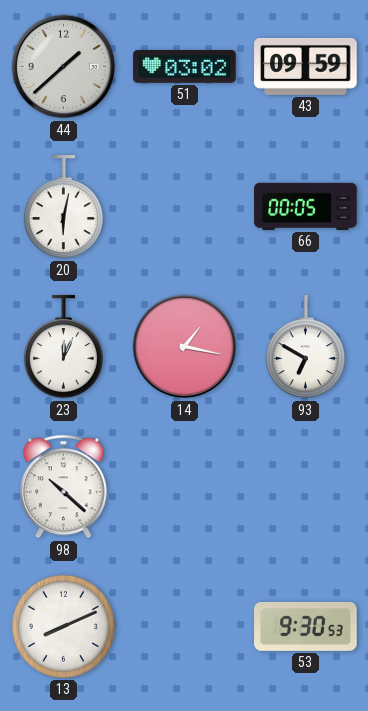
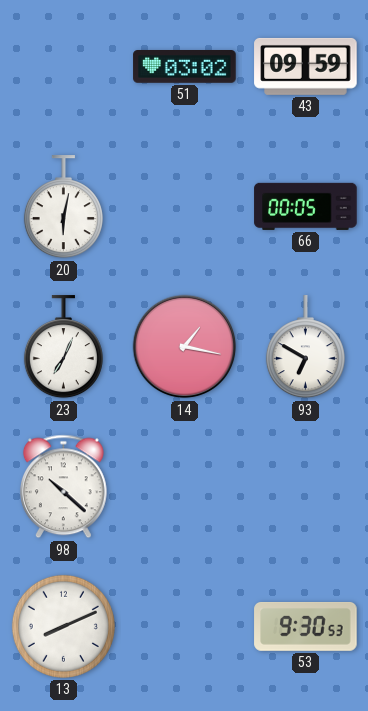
44: 1:38 -> none
23: 12:04 -> 7:04
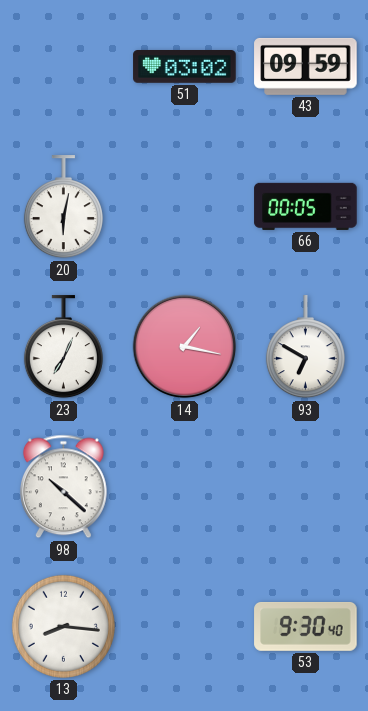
13: 8:11 -> 8:16
53: 9:30:53 -> 9:30:40
